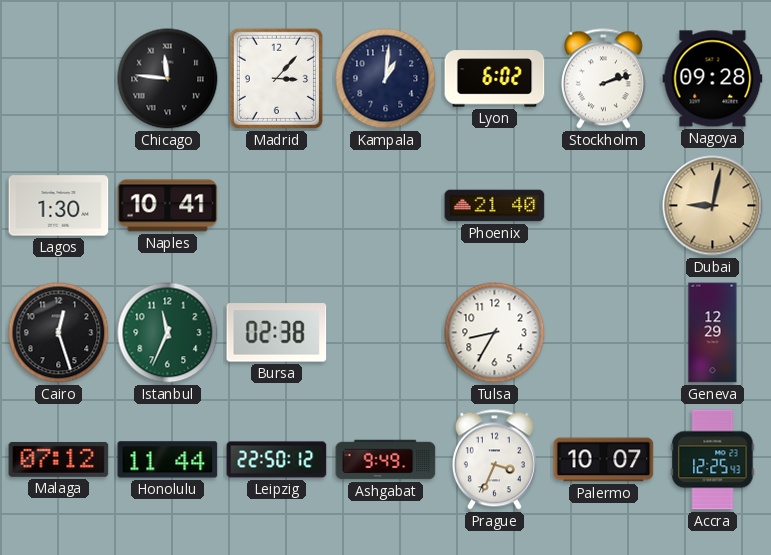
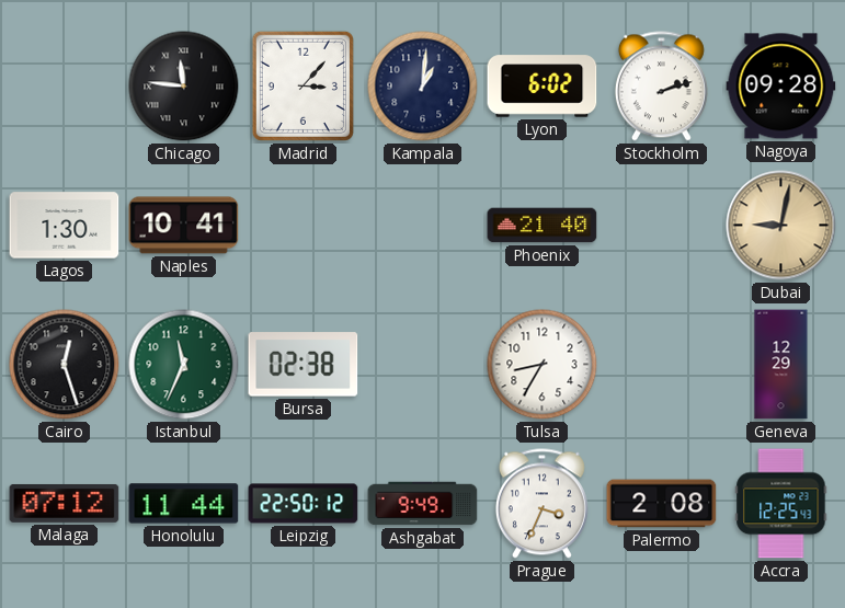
Palermo: 10:07 -> 2:08
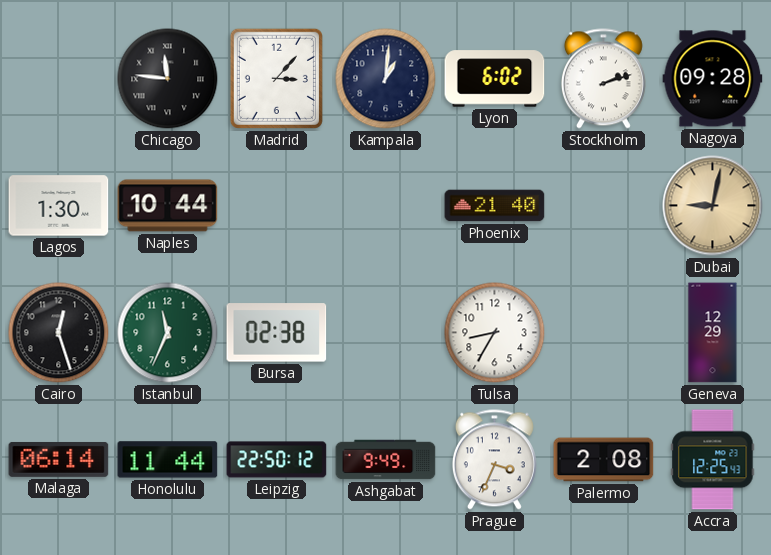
Naples: 10:41 -> 10:44
Malaga: 07:12 -> 06:14
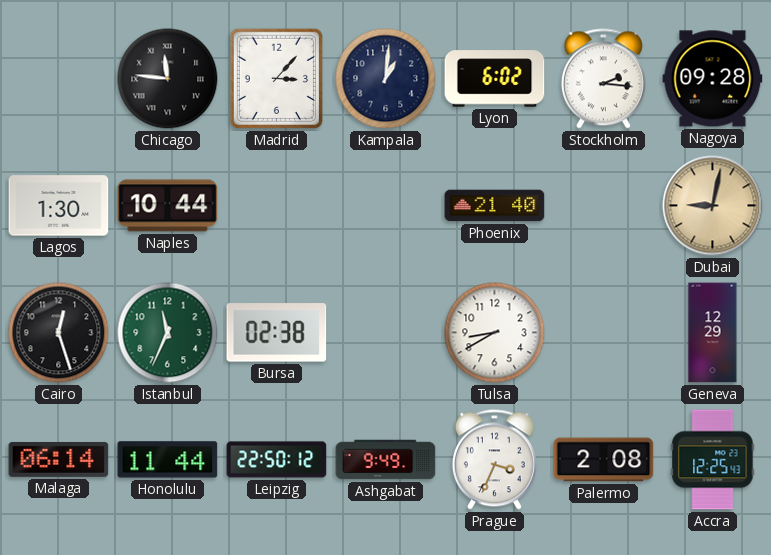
Stockholm: 2:12 -> 2:16
Tulsa: 8:35 -> 8:40
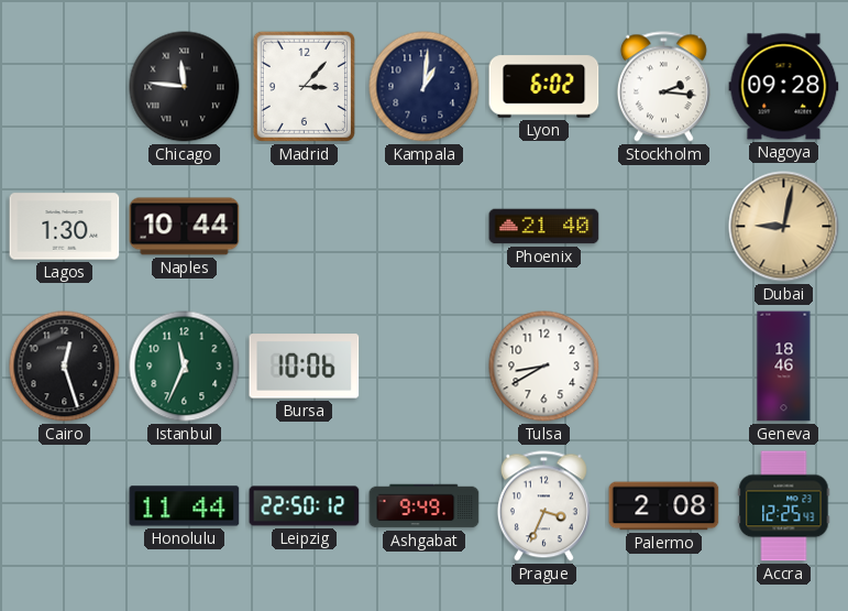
Bursa: 02:38 -> 10:06
Geneva: 12:29 -> 18:46
Malaga: 06:14 -> none
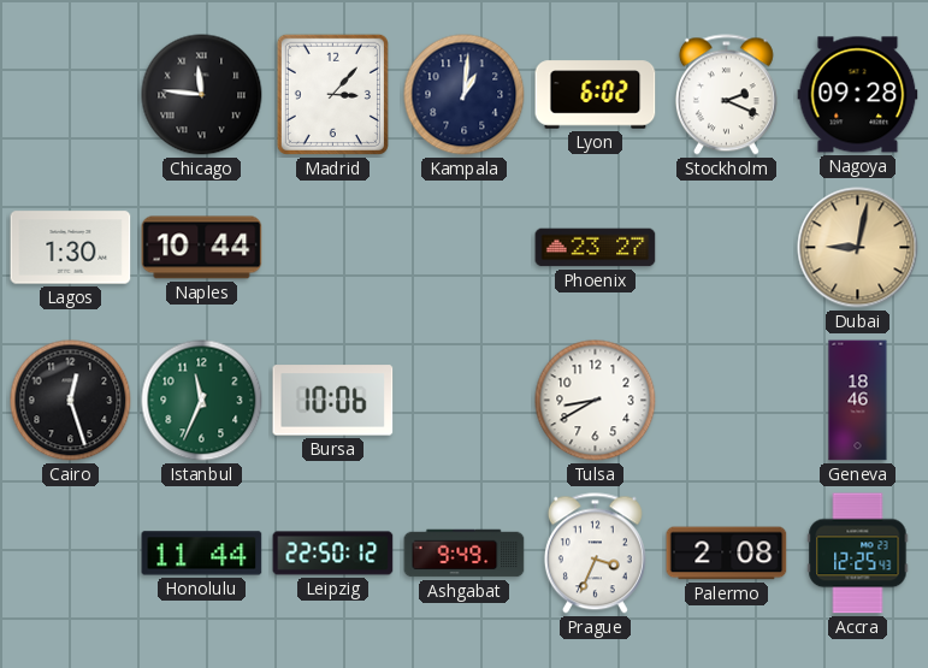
Stockholm: 2:16 -> 2:19
Phoenix: 21:40 -> 23:27
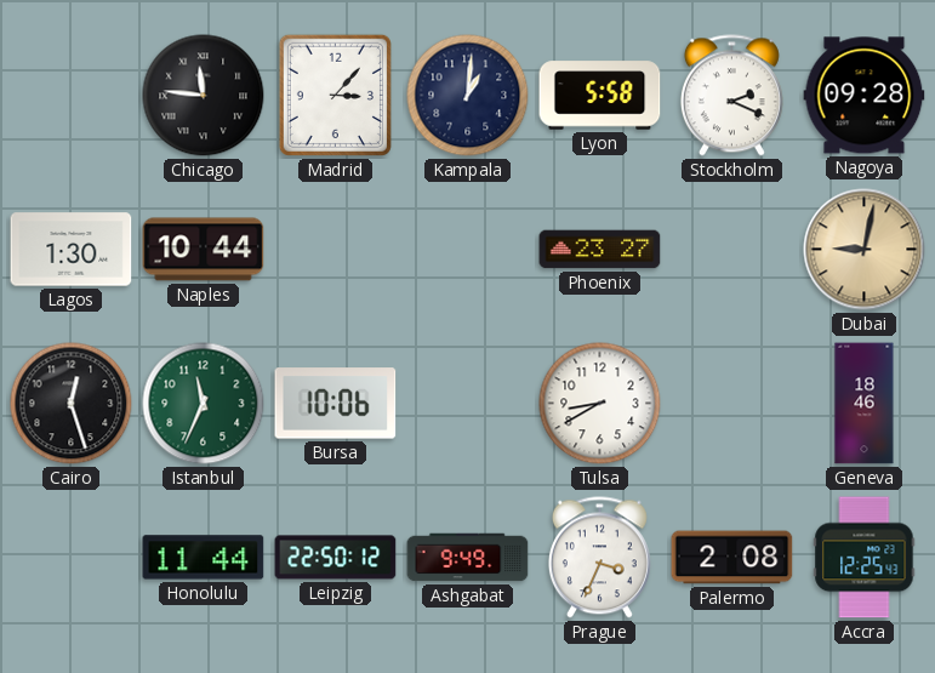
Lyon: 6:02 -> 5:58
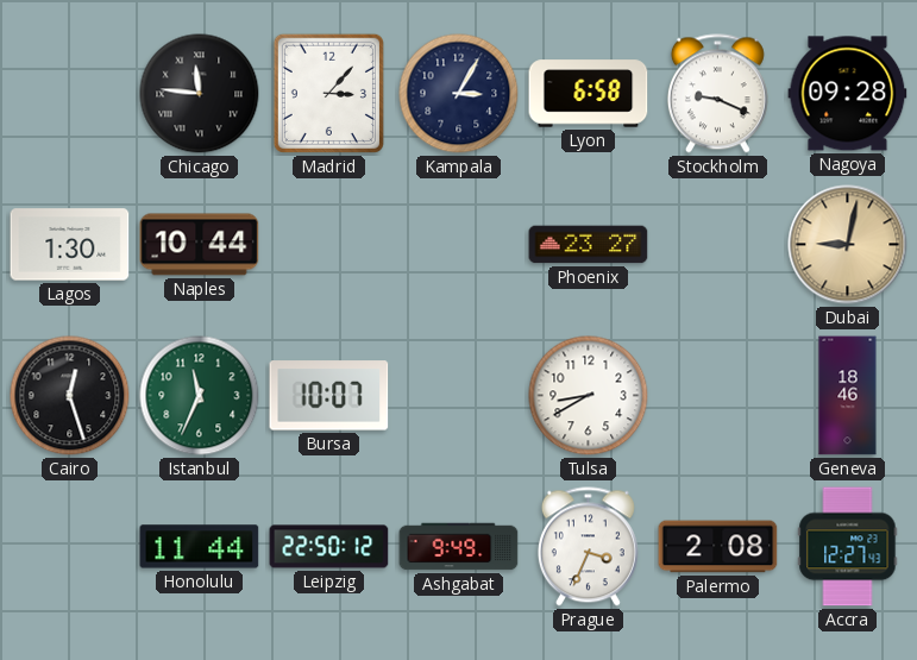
Kampala: 1:01 -> 3:05
Lyon: 5:58 -> 6:58
Stockholm: 2:19 -> 9:19
Bursa: 10:06 -> 10:07
Accra: 12:25 -> 12:27
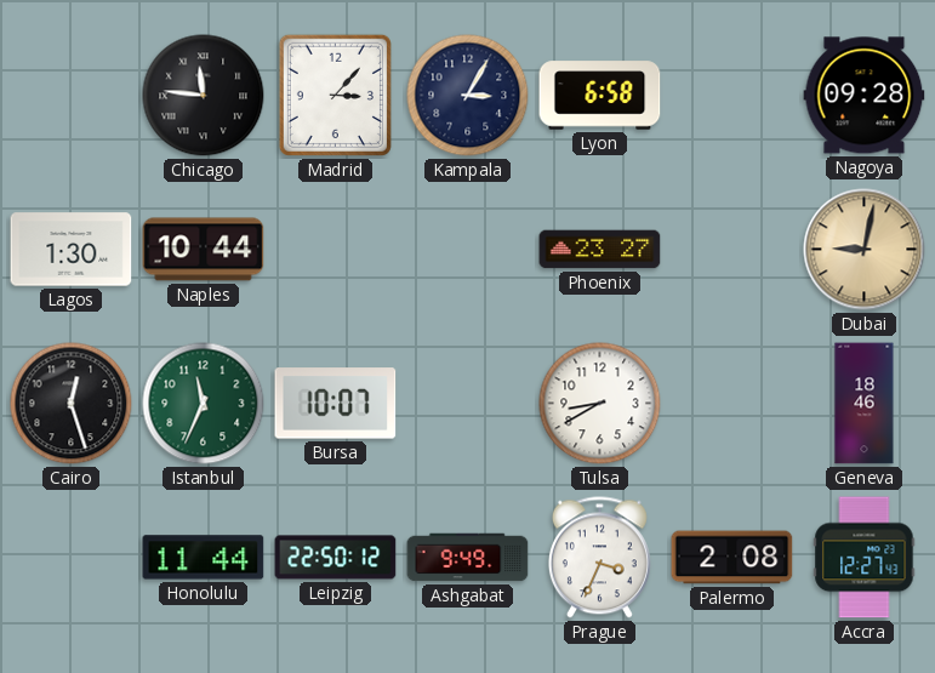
Stockholm: 9:19 -> none
